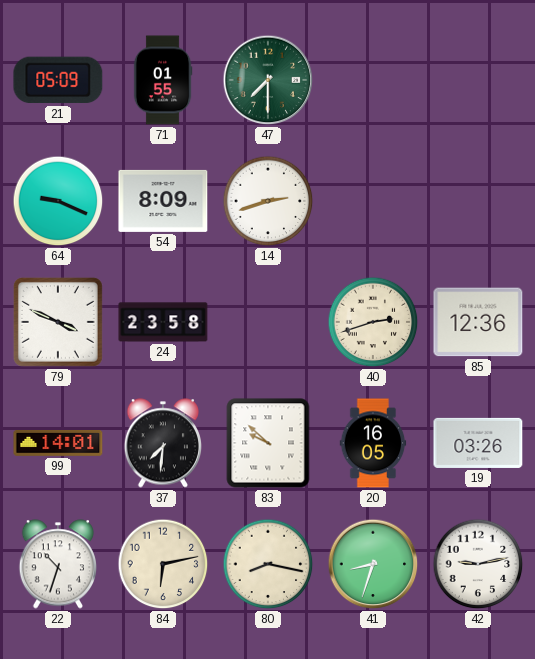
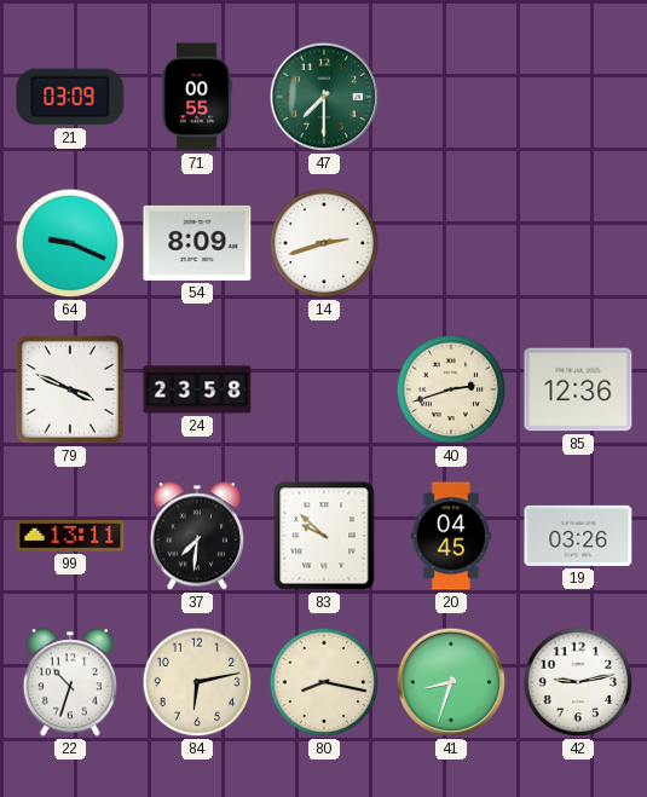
21: 05:09 -> 03:09
71: 01:55 -> 00:55
99: 14:01 -> 13:11
20: 16:05 -> 04:45
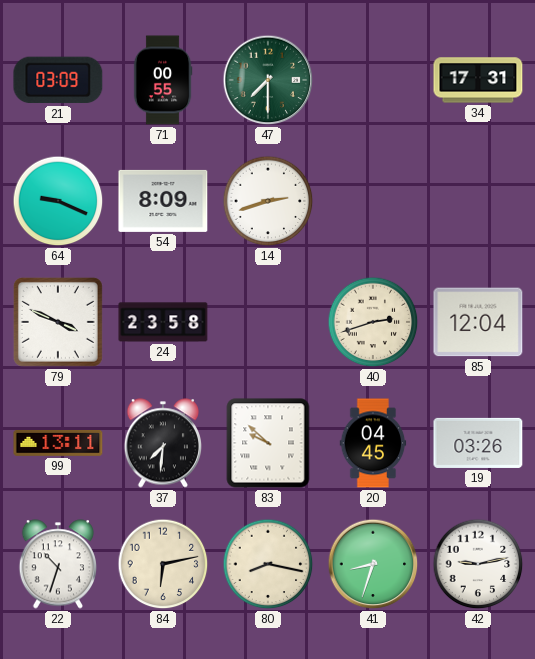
34: none -> 17:31
85: 12:36 -> 12:04
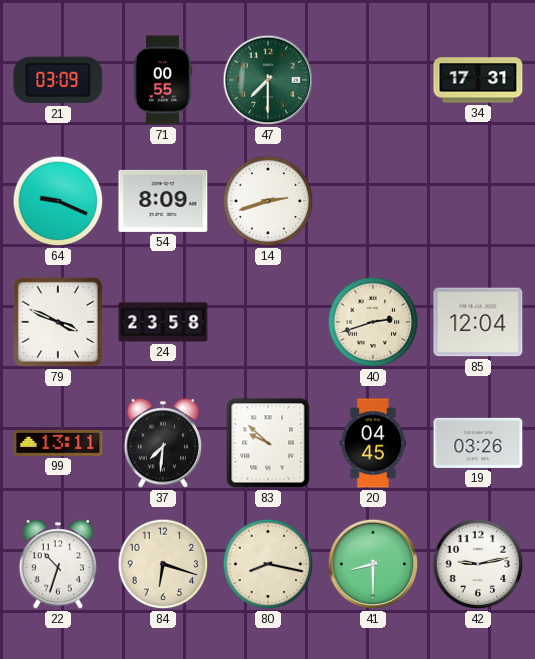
84: 6:13 -> 6:18
41: 8:33 -> 8:30
